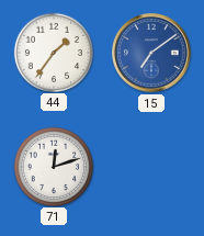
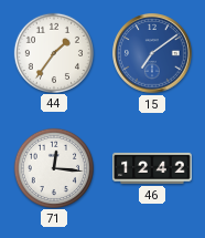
71: 12:12 -> 12:16
46: none -> 12:42
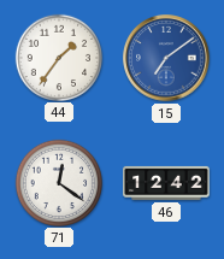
71: 12:16 -> 12:21
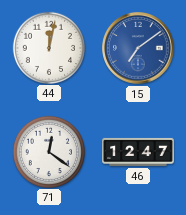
44: 1:36 -> 12:02
46: 12:42 -> 12:47
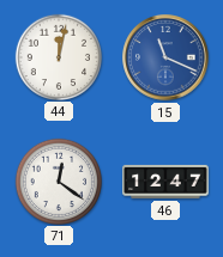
15: 7:09 -> 11:19
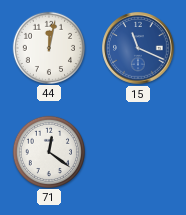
46: 12:47 -> none
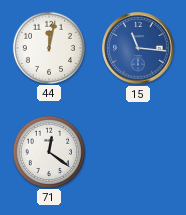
15: 11:19 -> 11:16
